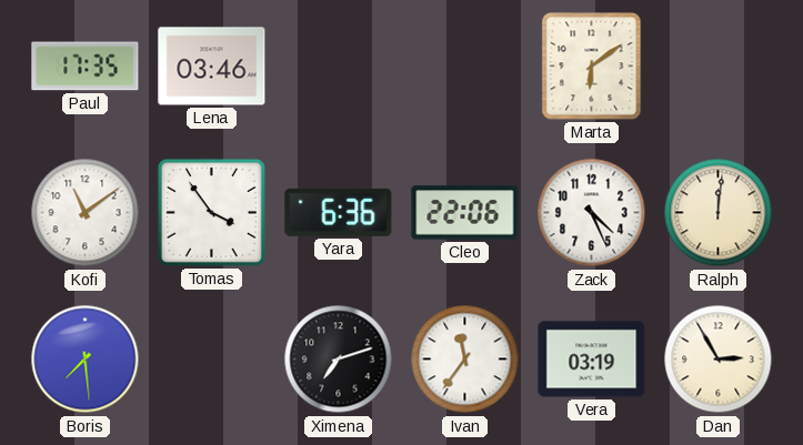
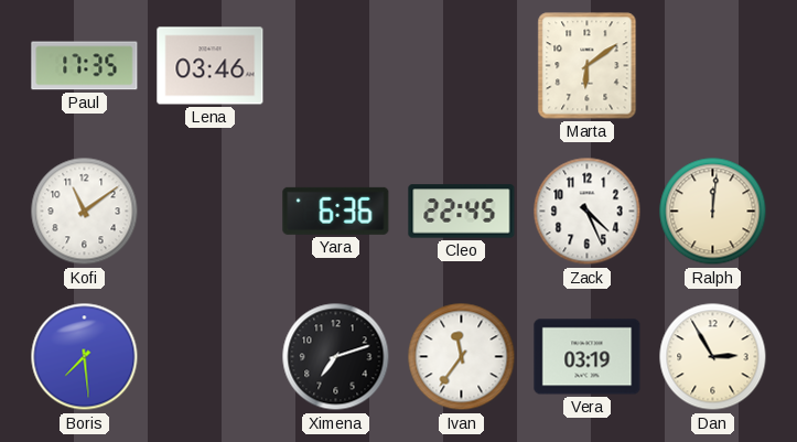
Tomas: 3:54 -> none
Cleo: 22:06 -> 22:45
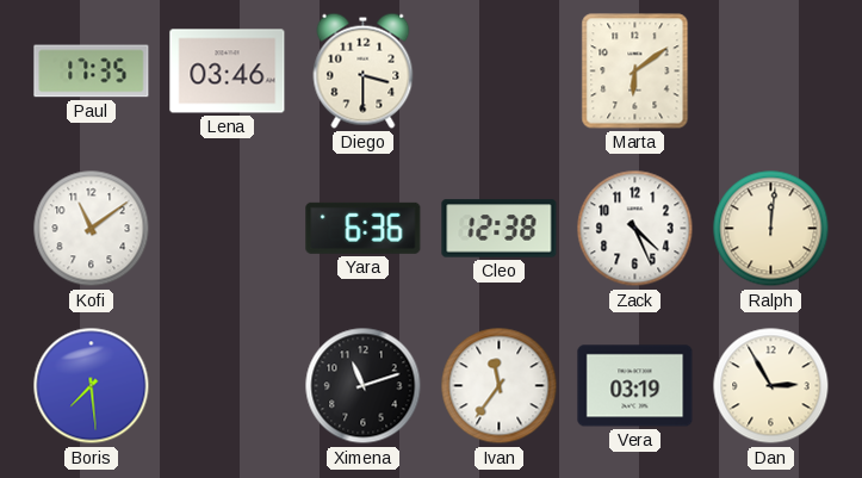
Diego: none -> 3:30
Cleo: 22:45 -> 12:38
Ximena: 7:12 -> 11:12
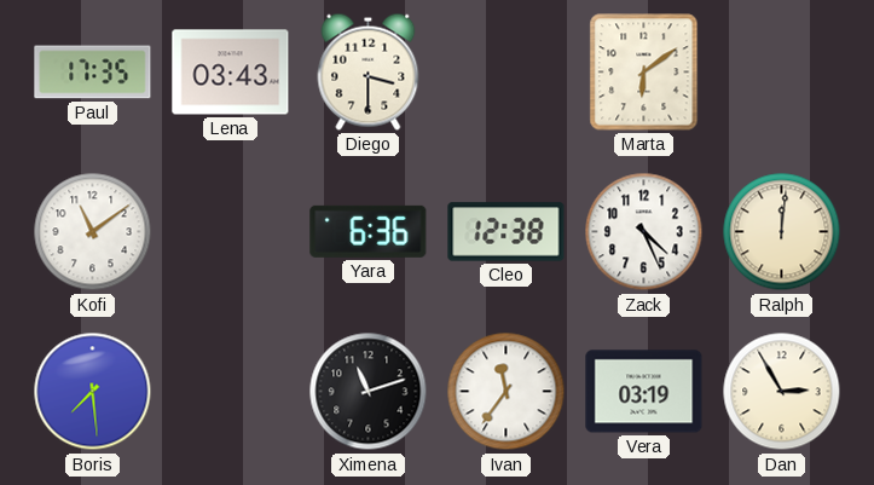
Lena: 03:46 -> 03:43
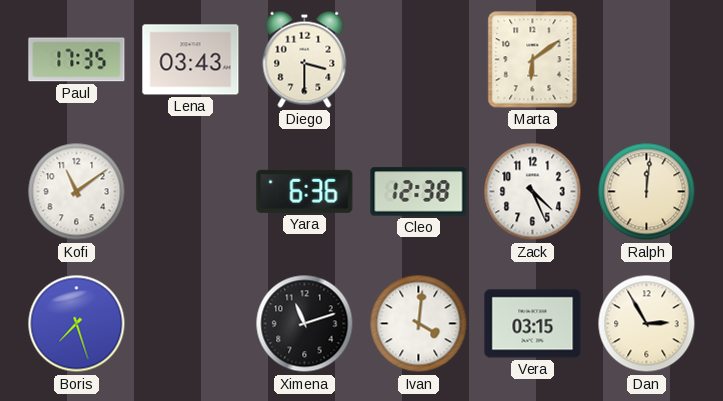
Boris: 7:29 -> 7:27
Ivan: 11:36 -> 4:01
Vera: 03:19 -> 03:15
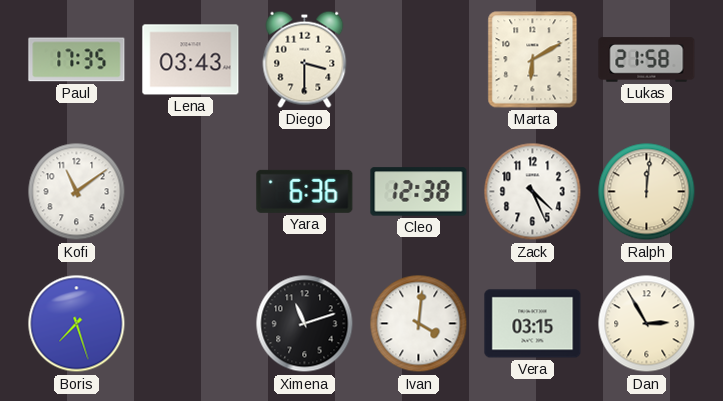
Marta: 6:09 -> 6:10
Lukas: none -> 21:58
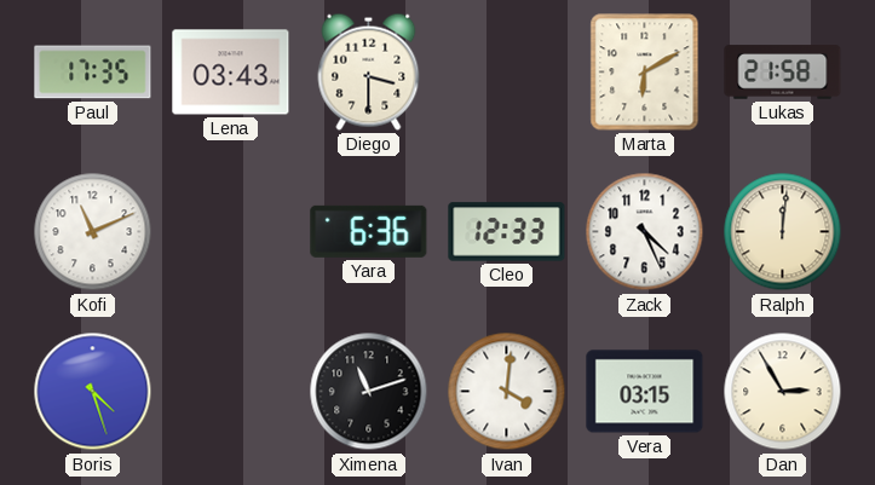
Kofi: 11:09 -> 11:11
Cleo: 12:38 -> 12:33
Boris: 7:27 -> 4:27
